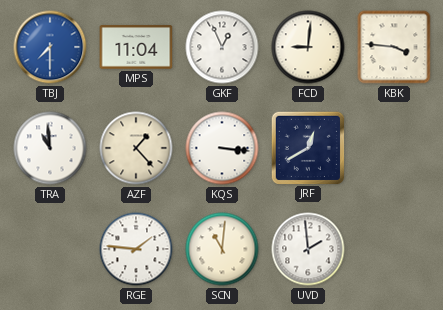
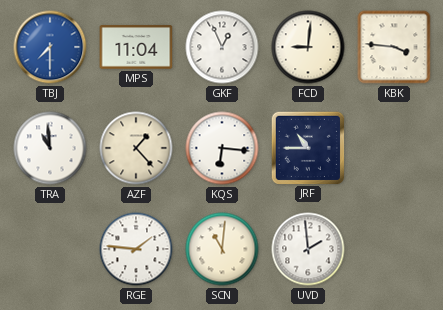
KQS: 3:16 -> 6:16
JRF: 12:40 -> 10:45
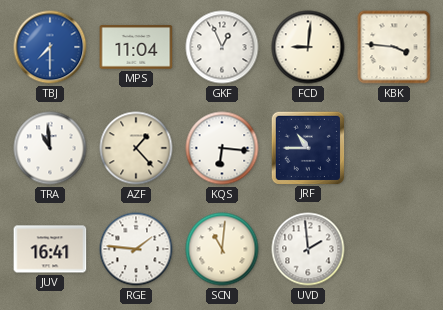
JUV: none -> 16:41
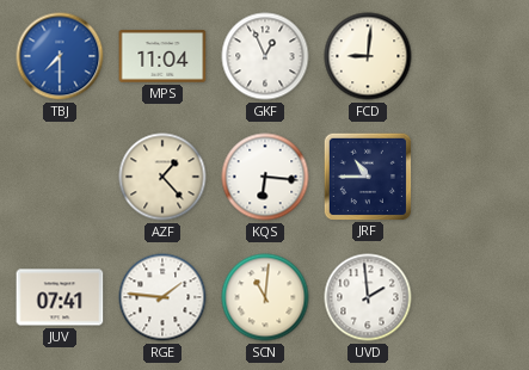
KBK: 3:46 -> none
TRA: 10:59 -> none
JUV: 16:41 -> 07:41
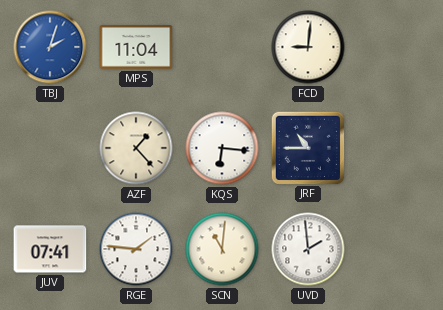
TBJ: 7:30 -> 2:03
GKF: 12:56 -> none
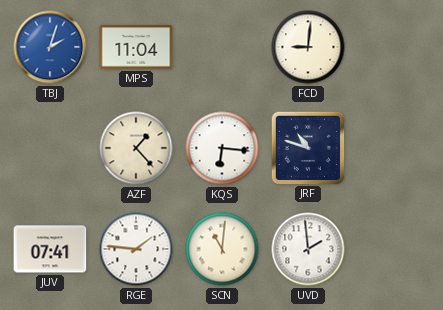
JRF: 10:45 -> 10:48
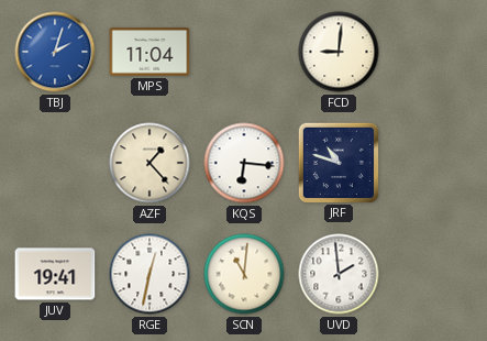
JUV: 07:41 -> 19:41
RGE: 1:46 -> 12:32
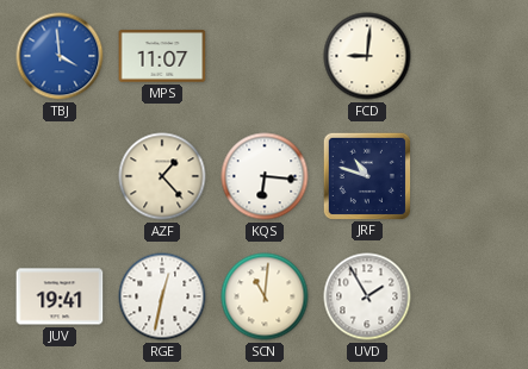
TBJ: 2:03 -> 3:59
MPS: 11:04 -> 11:07
UVD: 1:59 -> 1:55
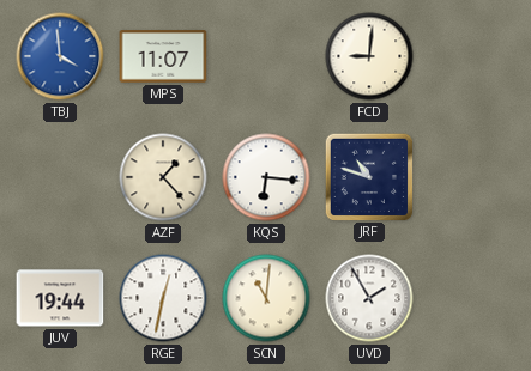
JUV: 19:41 -> 19:44
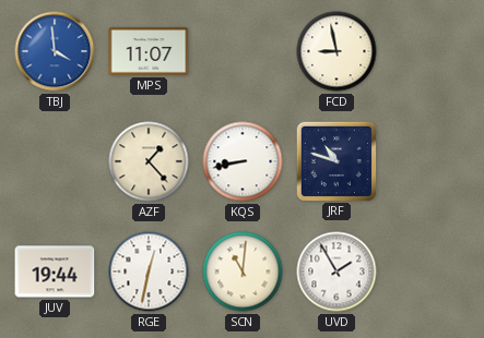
FCD: 9:01 -> 8:58
KQS: 6:16 -> 8:43
